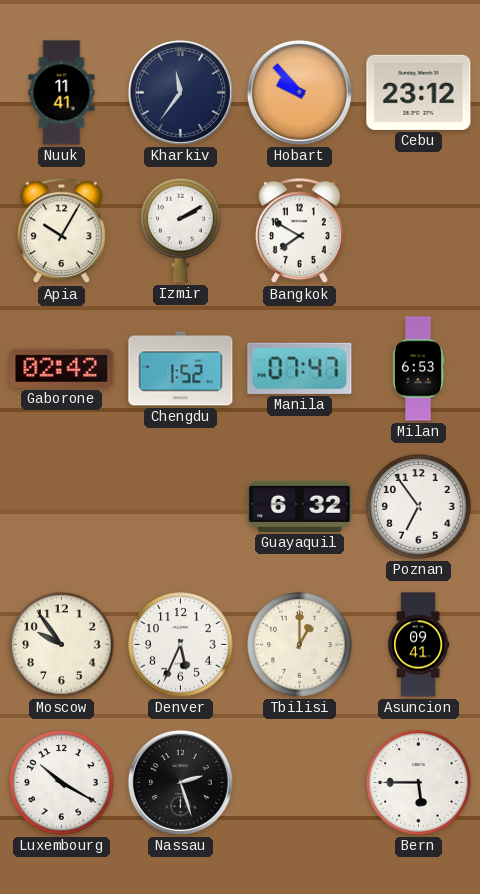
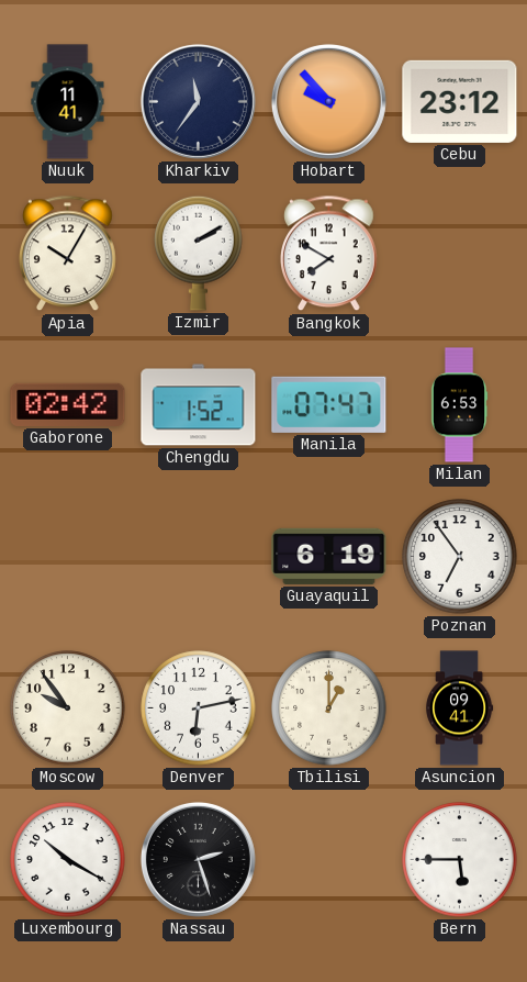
Guayaquil: 6:32 -> 6:19
Denver: 5:34 -> 6:13
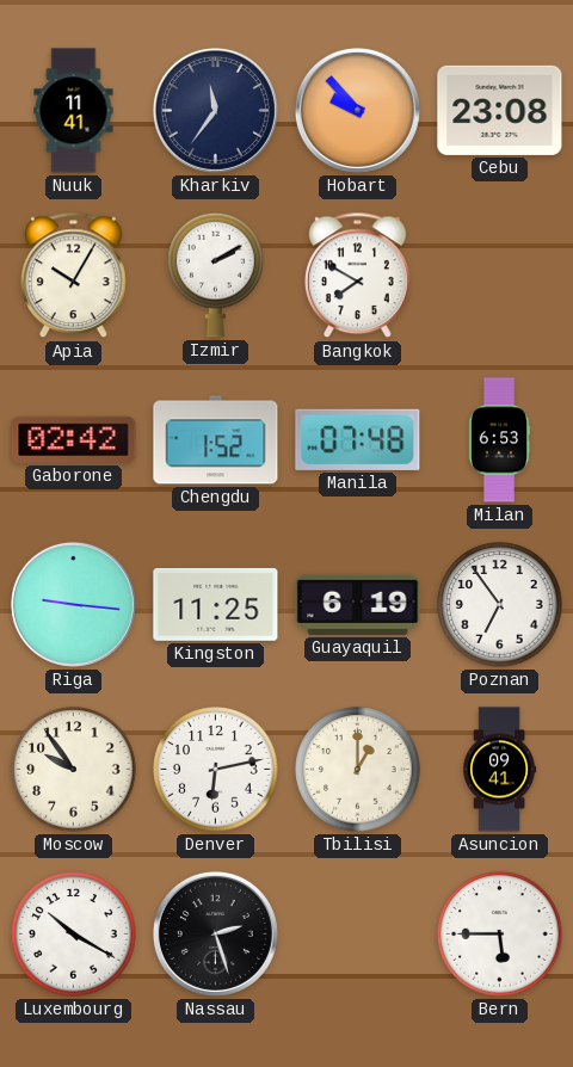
Cebu: 23:12 -> 23:08
Manila: 07:47 -> 07:48
Riga: none -> 9:16
Kingston: none -> 11:25
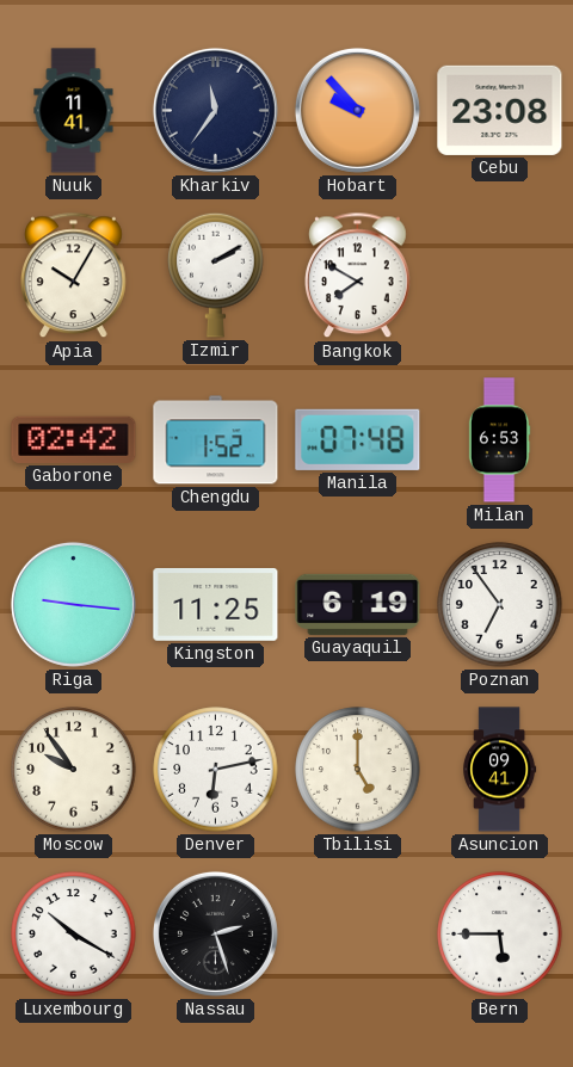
Tbilisi: 1:00 -> 5:00
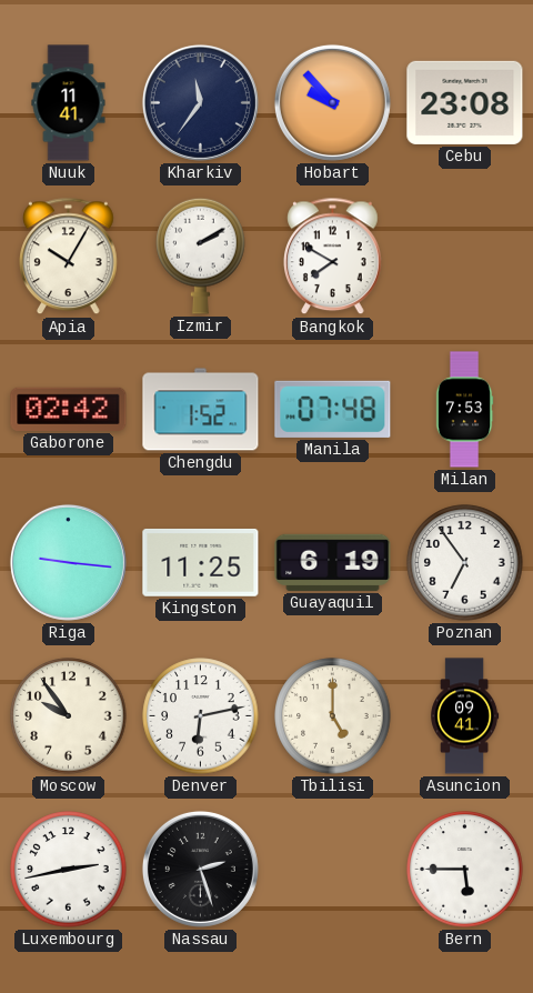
Milan: 6:53 -> 7:53
Luxembourg: 10:20 -> 2:43
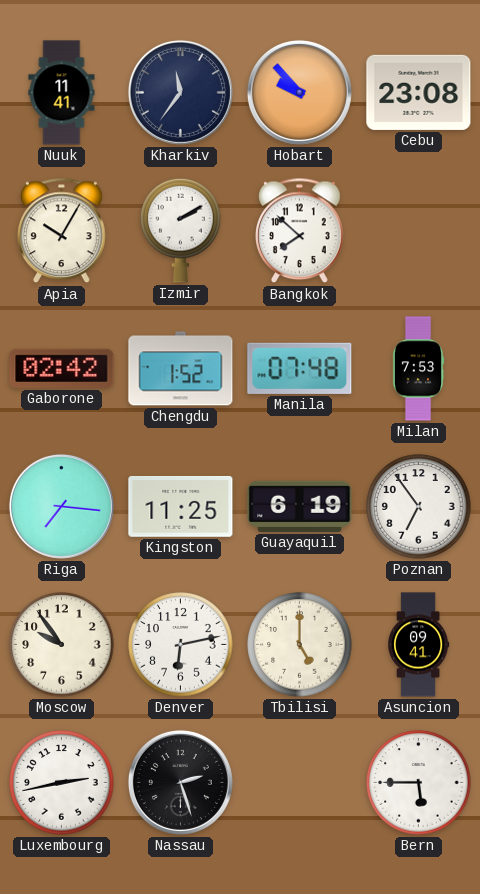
Bangkok: 7:50 -> 7:52
Riga: 9:16 -> 7:16
